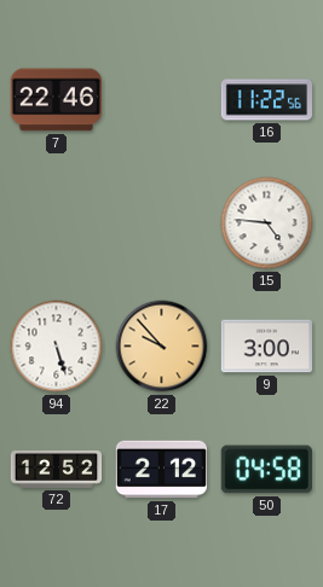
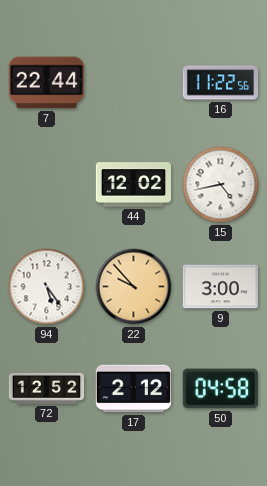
7: 22:46 -> 22:44
44: none -> 12:02
15: 4:46 -> 4:43
94: 5:27 -> 5:24
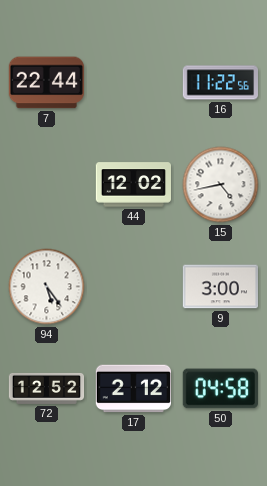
22: 9:53 -> none
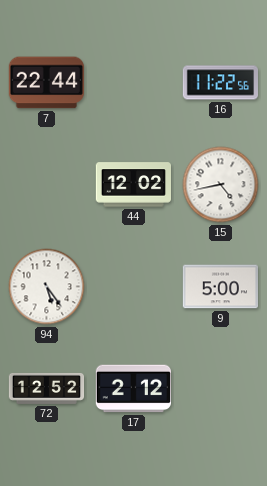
9: 3:00 -> 5:00
50: 04:58 -> none
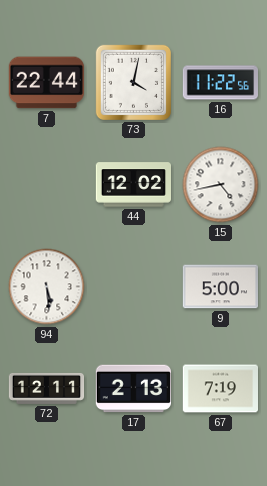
73: none -> 4:02
94: 5:24 -> 5:29
72: 12:52 -> 12:11
17: 2:12 -> 2:13
67: none -> 7:19
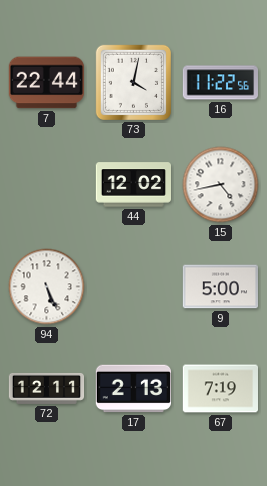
94: 5:29 -> 5:26
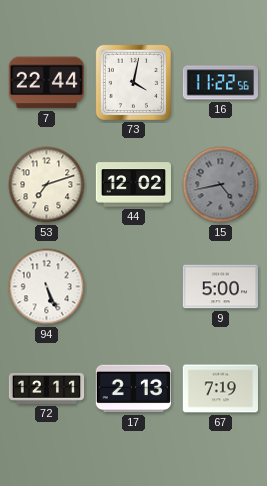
53: none -> 7:12
15 dial: white -> grey
